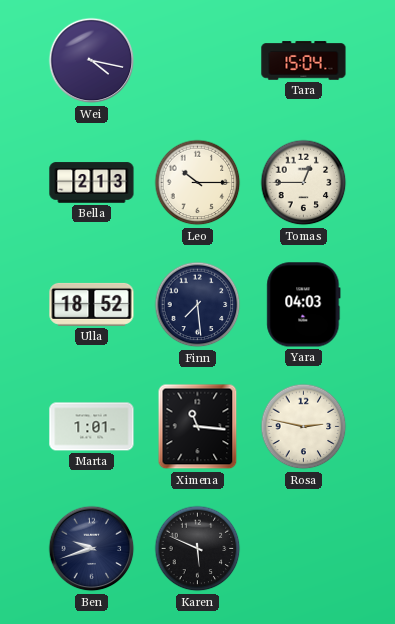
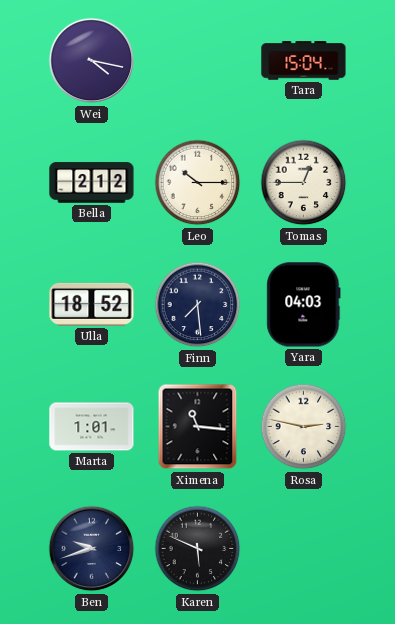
Bella: 2:13 -> 2:12
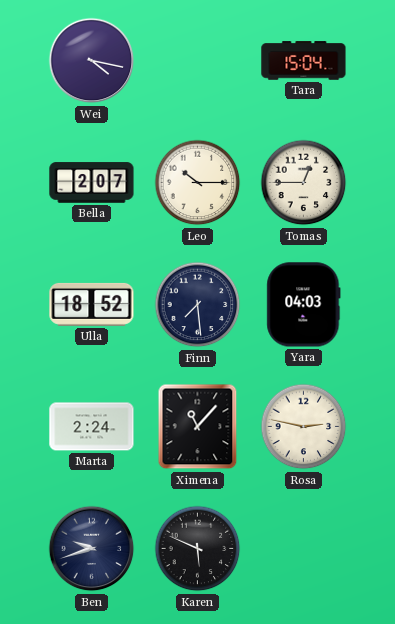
Bella: 2:12 -> 2:07
Marta: 1:01 -> 2:24
Ximena: 11:16 -> 11:07
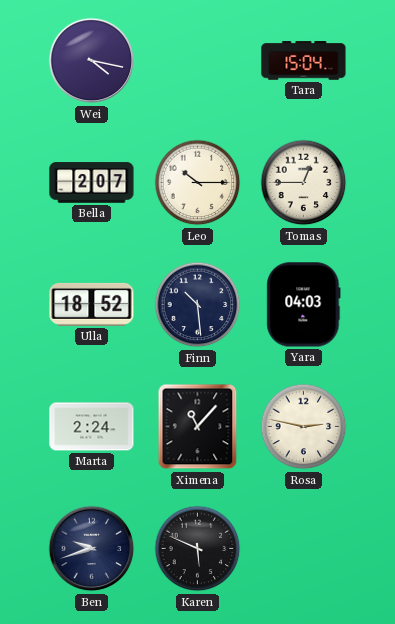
Finn: 7:29 -> 10:29
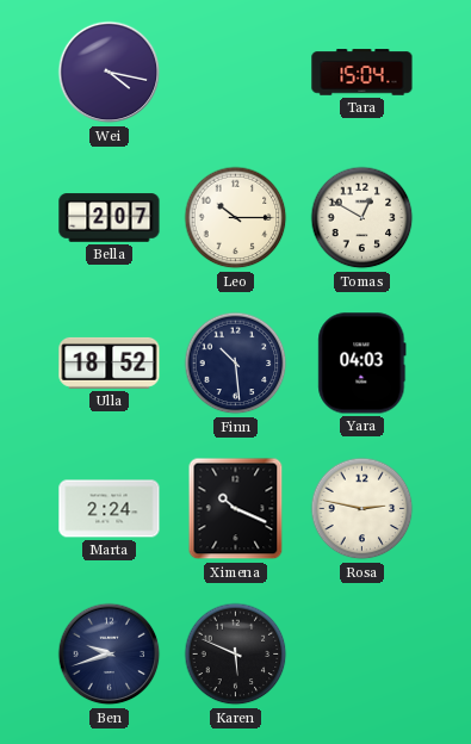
Tomas: 12:45 -> 12:50
Ximena: 11:07 -> 10:19
